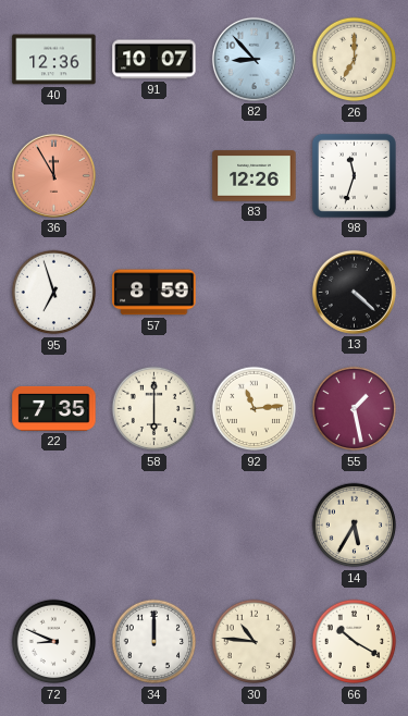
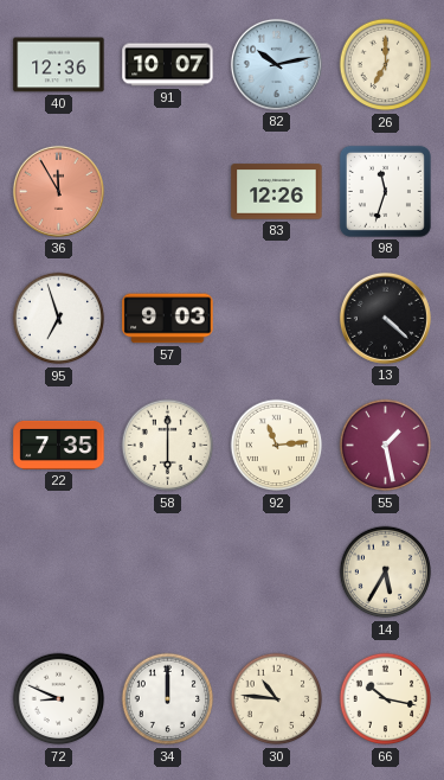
82: 8:53 -> 10:13
57: 8:59 -> 9:03
66: 10:20 -> 10:17
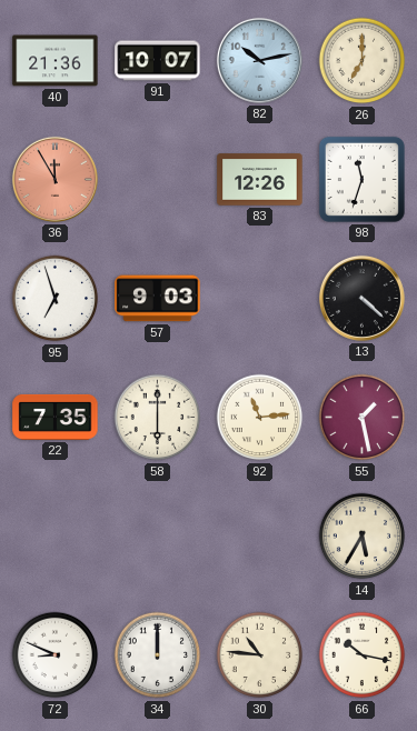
40: 12:36 -> 21:36
